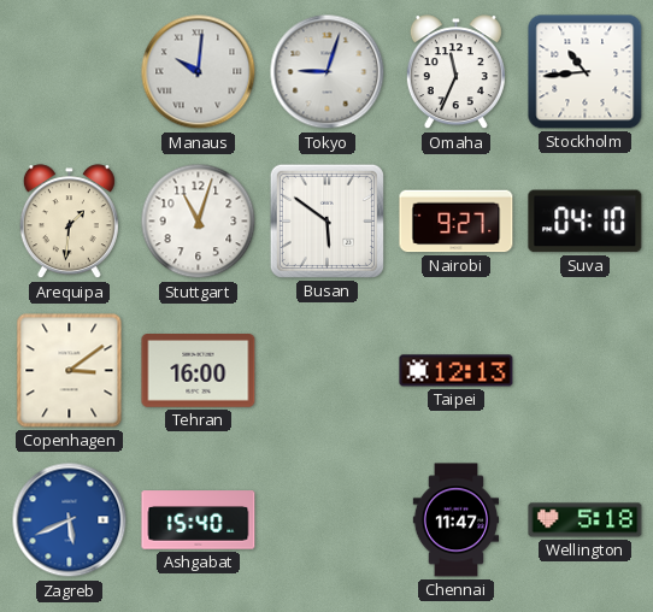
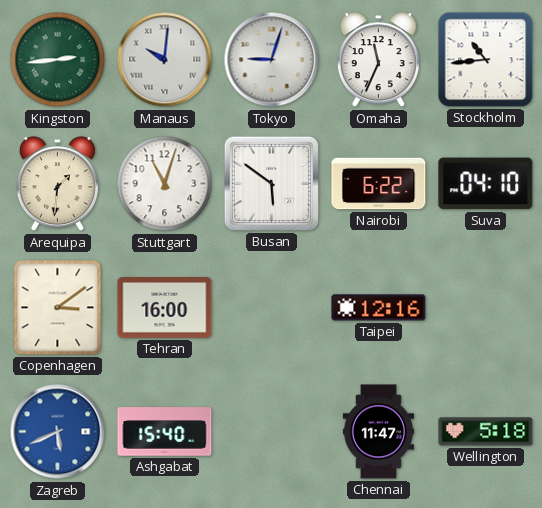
Kingston: none -> 2:44
Nairobi: 9:27 -> 6:22
Taipei: 12:13 -> 12:16
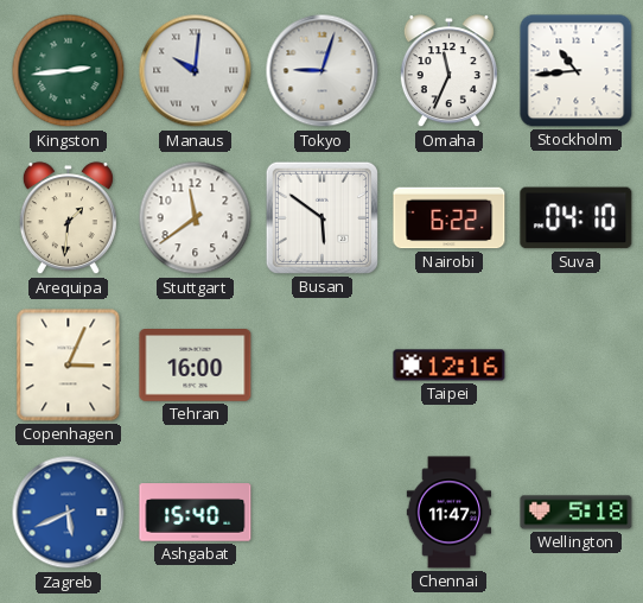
Stuttgart: 11:03 -> 11:39
Copenhagen: 3:09 -> 3:04
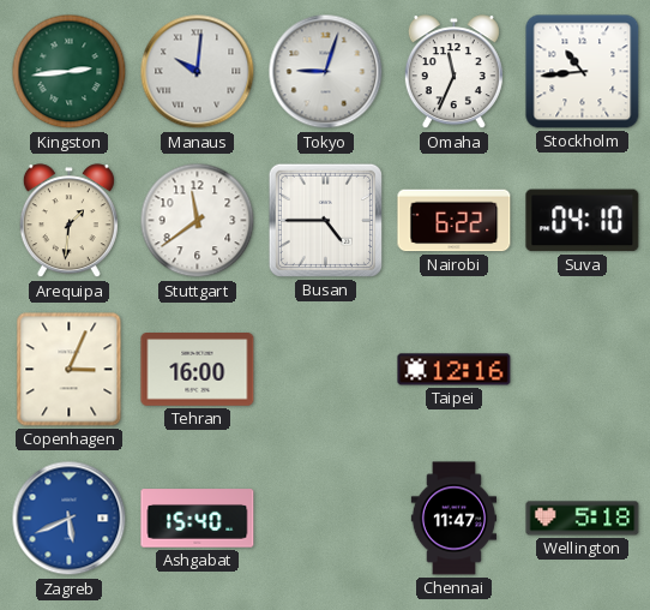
Busan: 5:51 -> 4:45
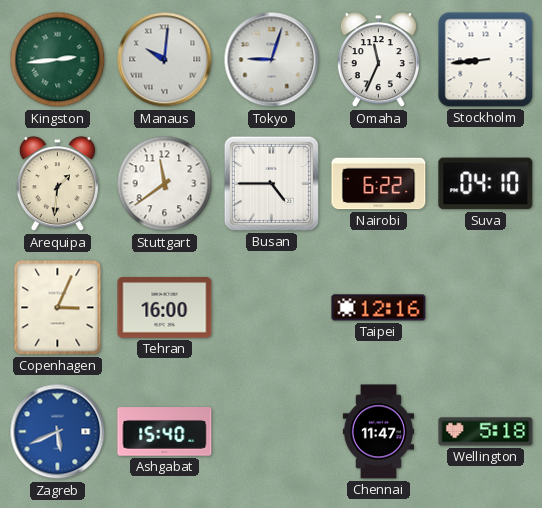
Stockholm: 10:44 -> 8:44
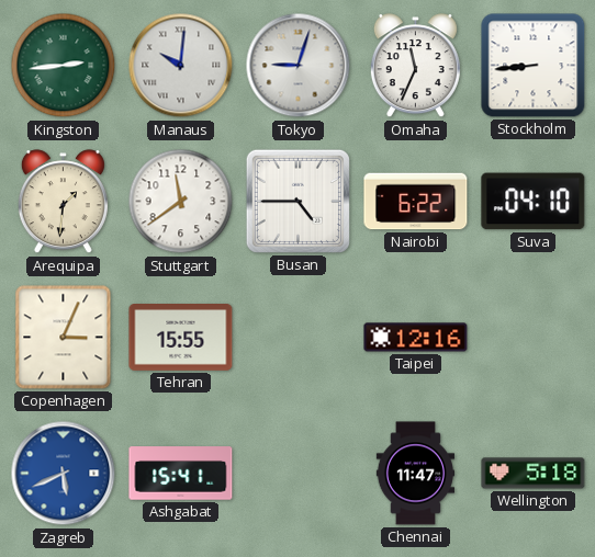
Tehran: 16:00 -> 15:55
Ashgabat: 15:40 -> 15:41
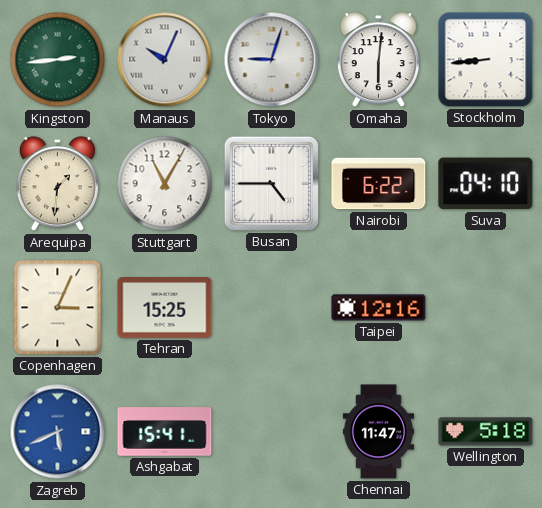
Manaus: 10:01 -> 10:04
Omaha: 11:34 -> 6:01
Stuttgart: 11:39 -> 11:05
Tehran: 15:55 -> 15:25
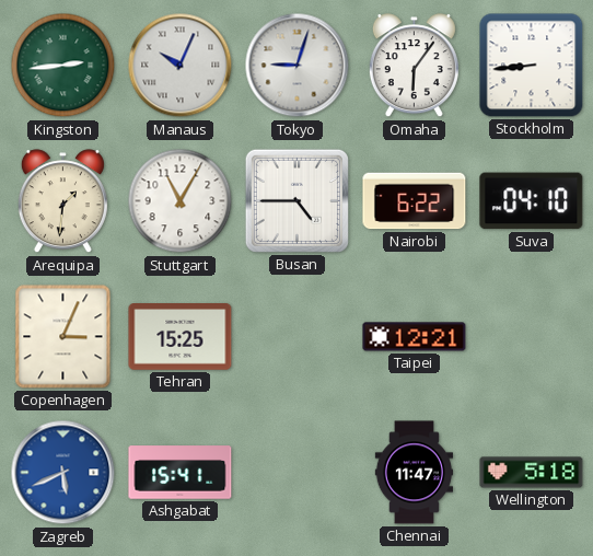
Omaha: 6:01 -> 6:06
Taipei: 12:16 -> 12:21
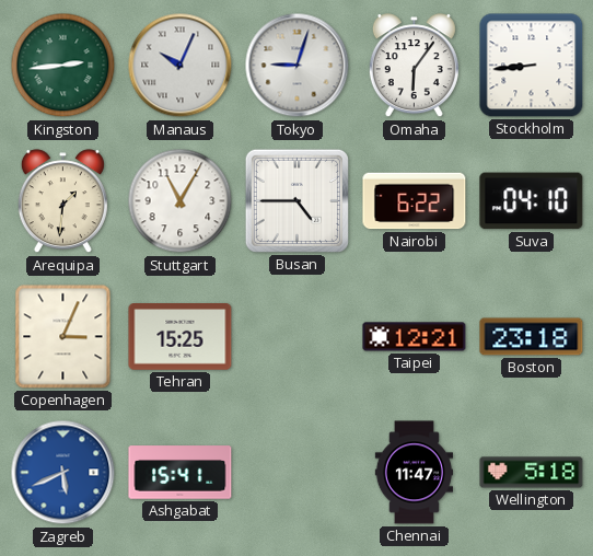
Boston: none -> 23:18
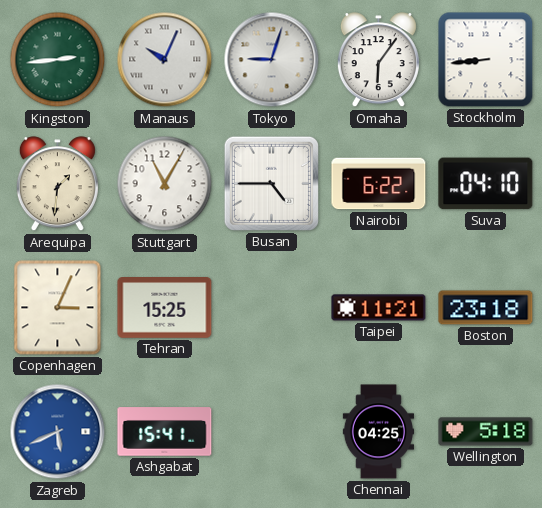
Taipei: 12:21 -> 11:21
Chennai: 11:47 -> 04:25
